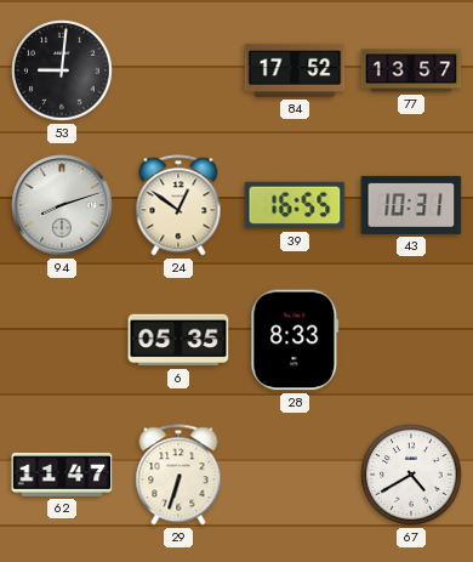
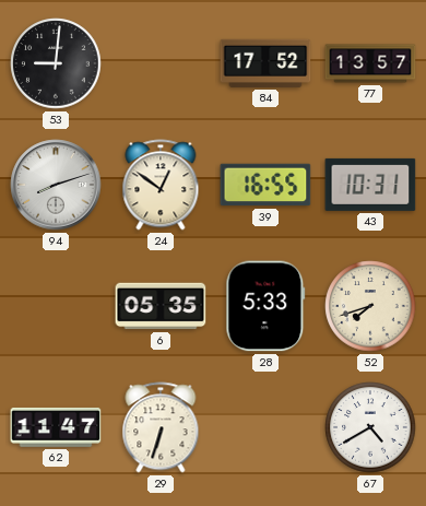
28: 8:33 -> 5:33
52: none -> 7:42
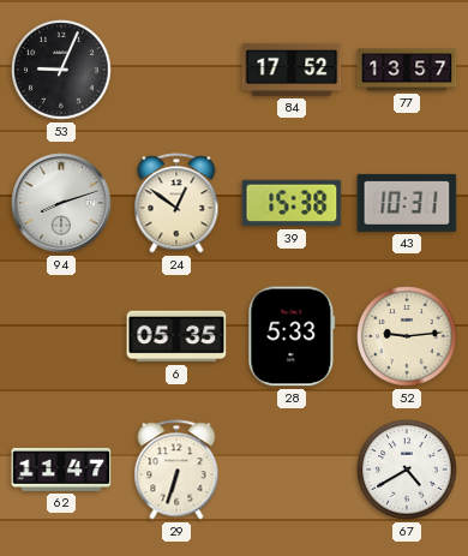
53: 9:01 -> 9:04
39: 16:55 -> 15:38
52: 7:42 -> 9:14
